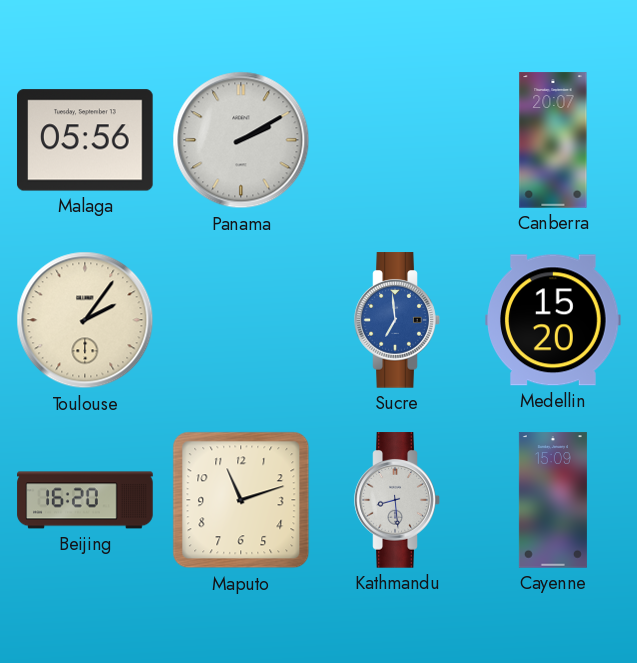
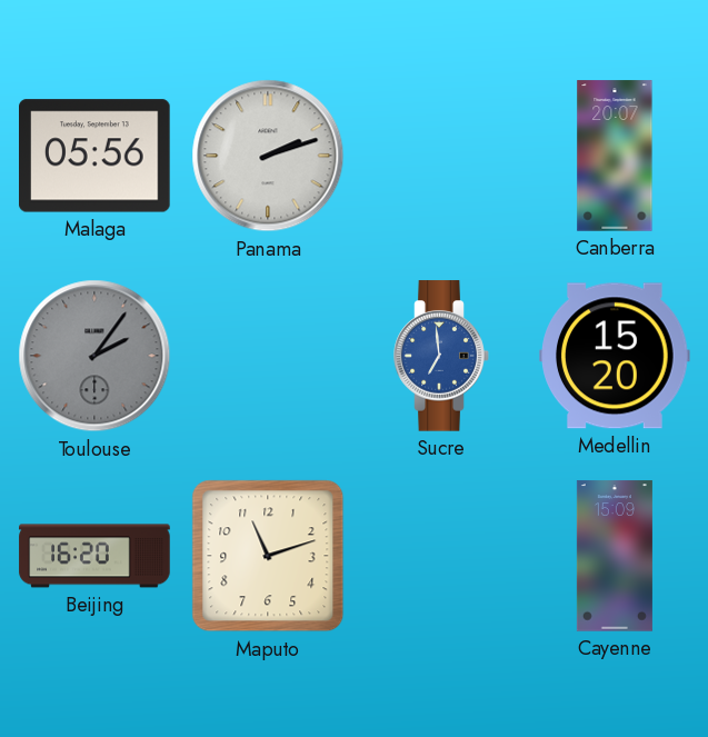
Panama: 2:10 -> 2:12
Toulouse dial: cream -> grey
Kathmandu: 8:29 -> none
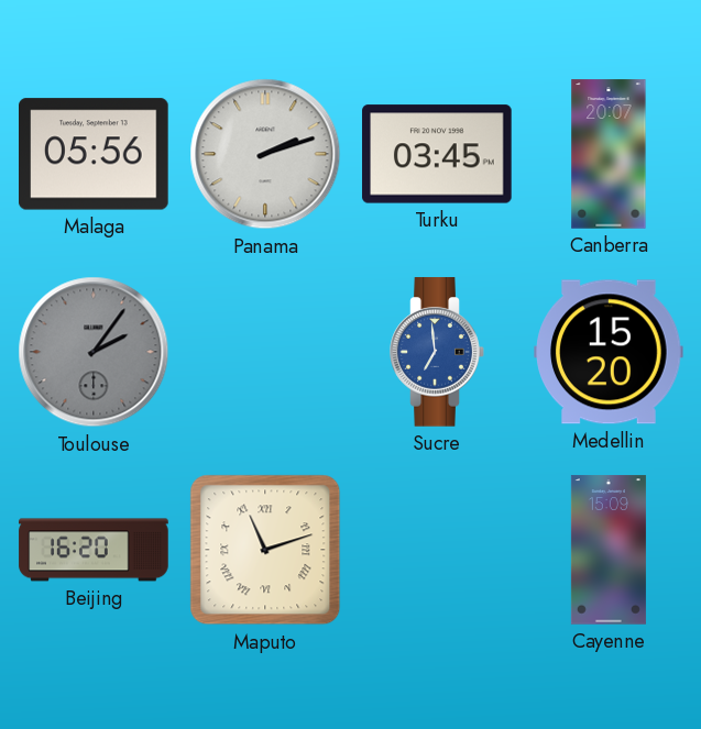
Turku: none -> 03:45
Maputo numerals: Arabic -> Roman
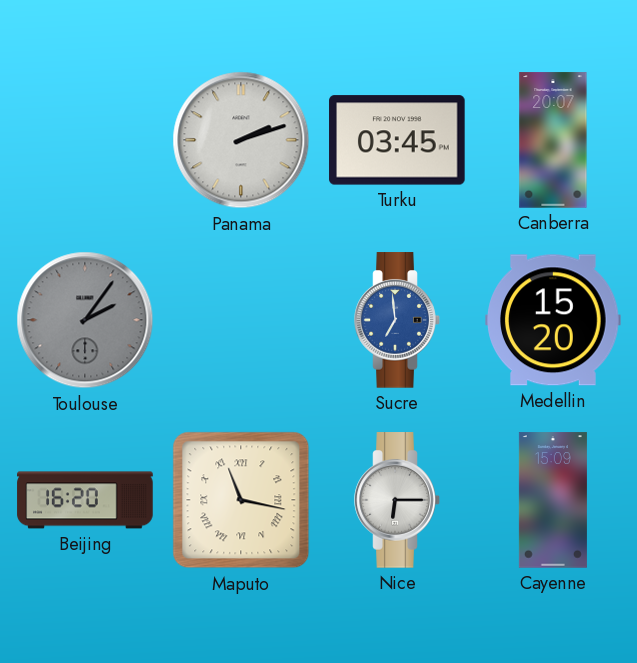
Malaga: 05:56 -> none
Maputo: 11:12 -> 11:17
Nice: none -> 6:15
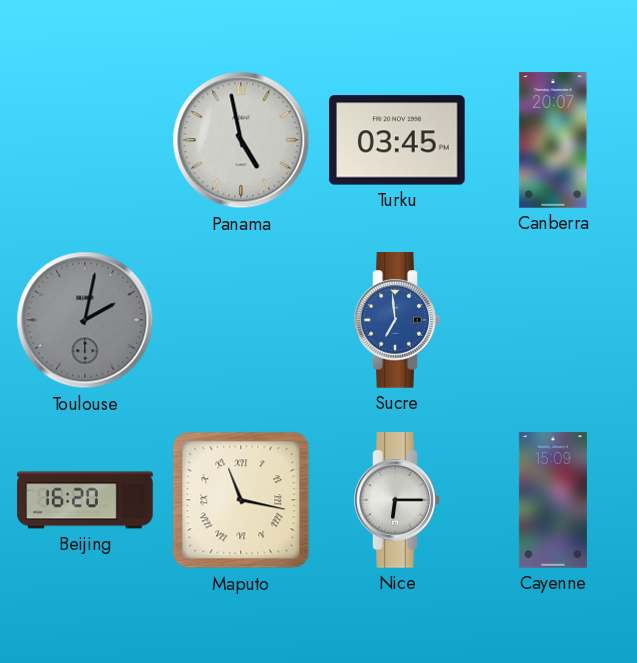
Panama: 2:12 -> 4:58
Toulouse: 2:06 -> 2:02
Medellin: 15:20 -> none
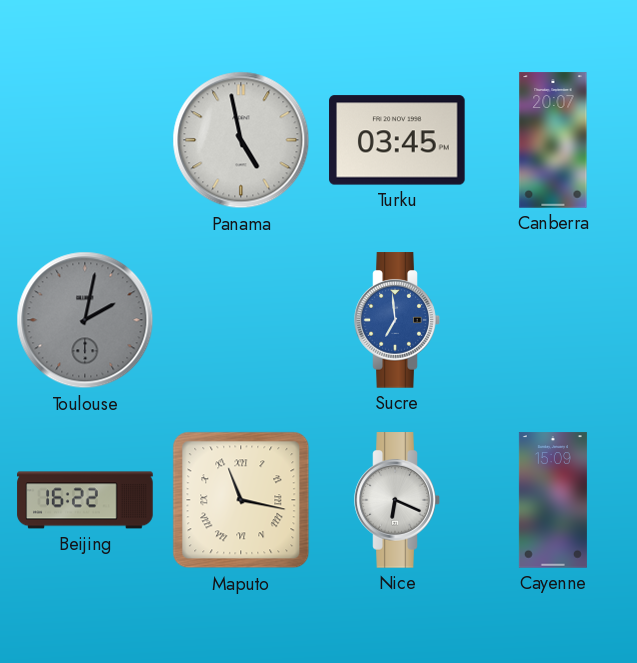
Beijing: 16:20 -> 16:22
Nice: 6:15 -> 6:19
